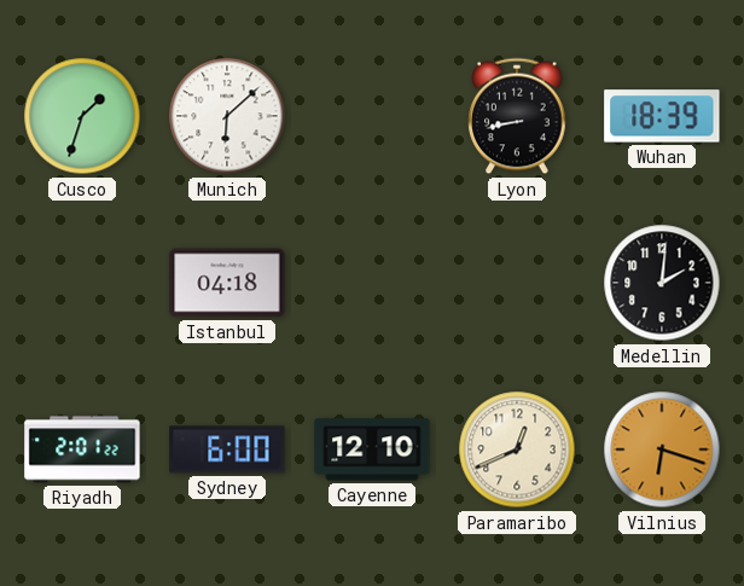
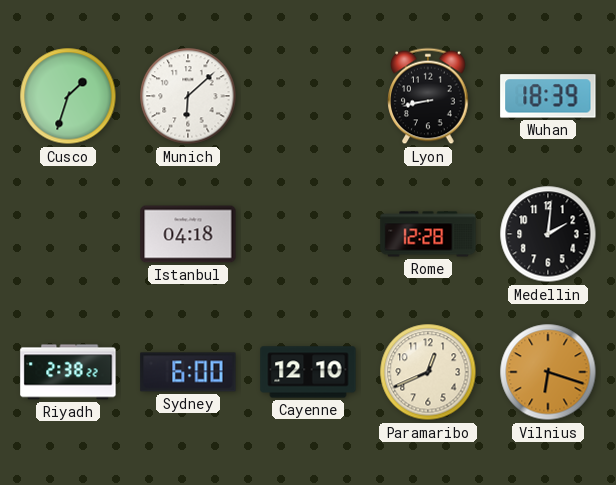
Rome: none -> 12:28
Riyadh: 2:01 -> 2:38
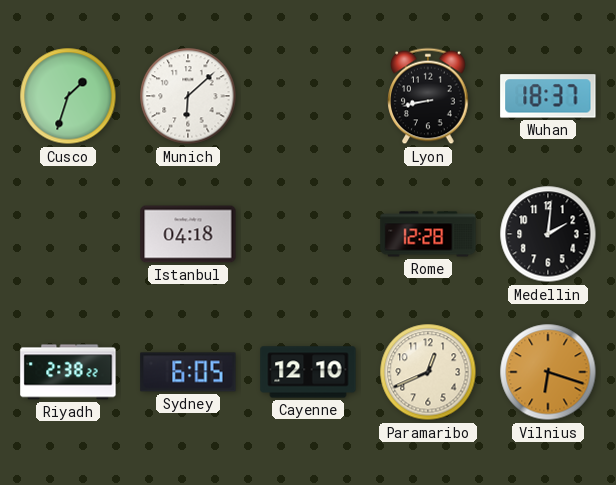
Wuhan: 18:39 -> 18:37
Sydney: 6:00 -> 6:05
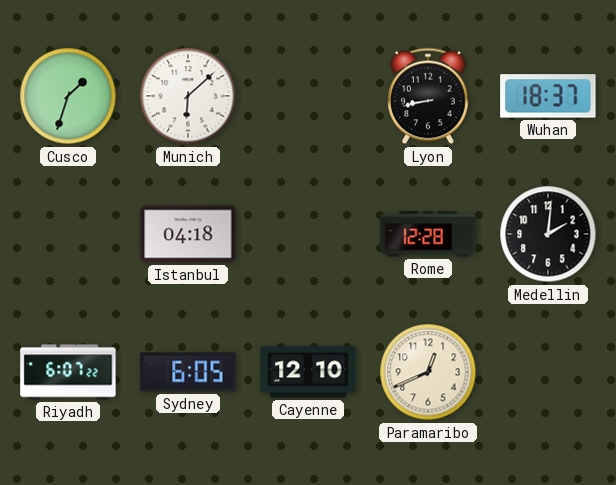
Riyadh: 2:38 -> 6:07
Vilnius: 6:18 -> none
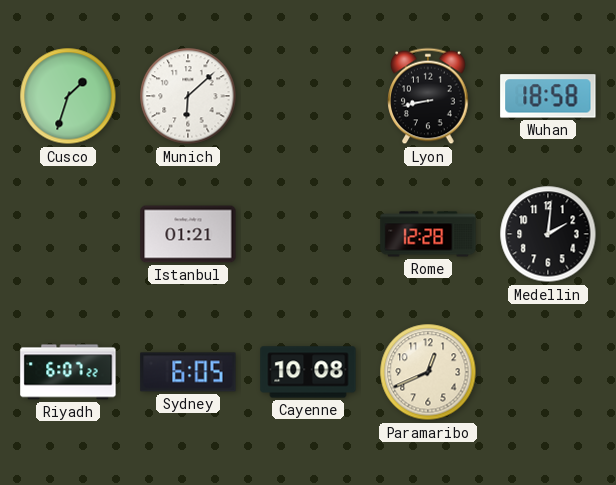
Wuhan: 18:37 -> 18:58
Istanbul: 04:18 -> 01:21
Cayenne: 12:10 -> 10:08
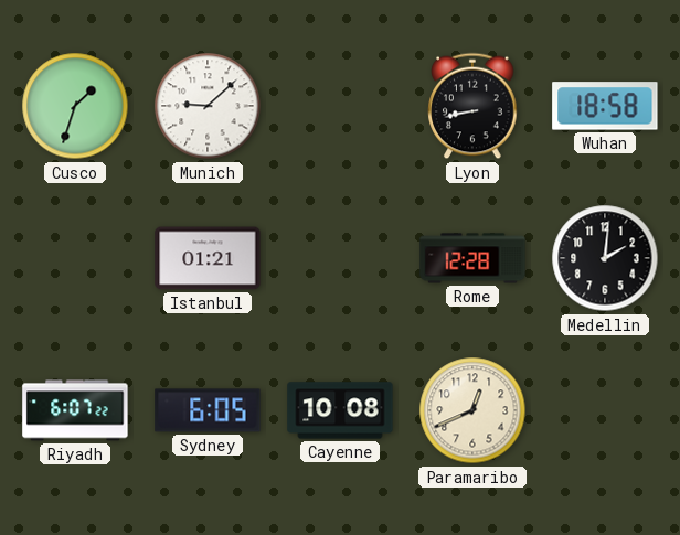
Munich: 6:08 -> 9:08
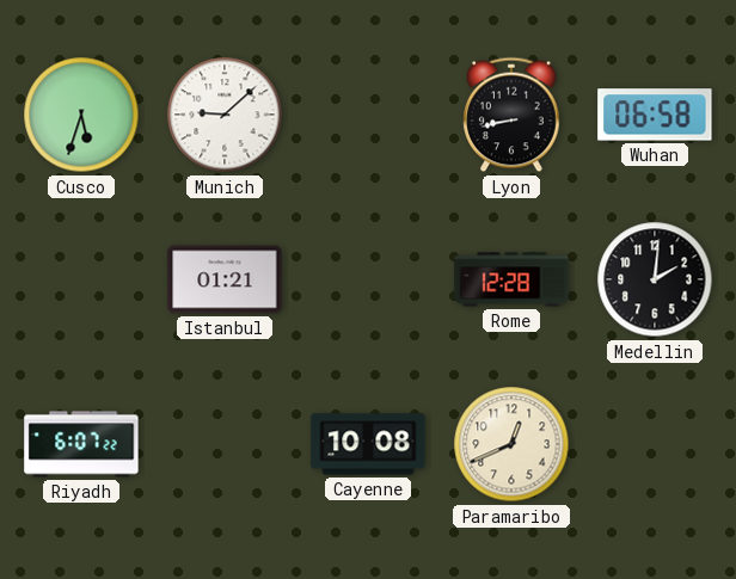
Cusco: 1:33 -> 5:33
Wuhan: 18:58 -> 06:58
Sydney: 6:05 -> none
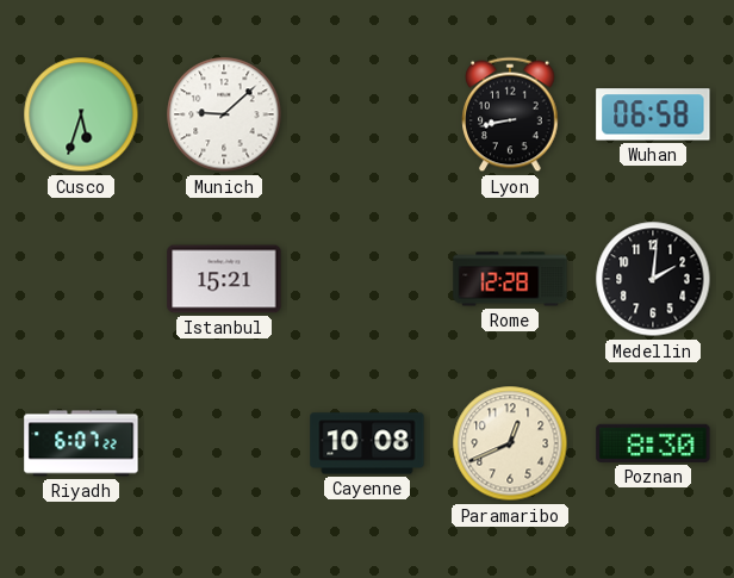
Istanbul: 01:21 -> 15:21
Poznan: none -> 8:30
